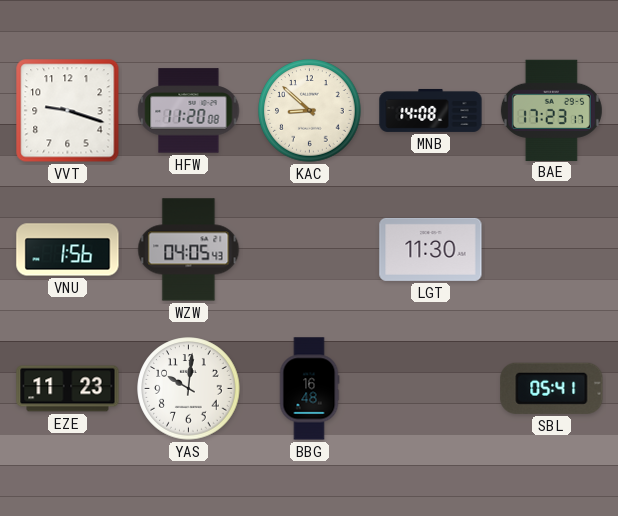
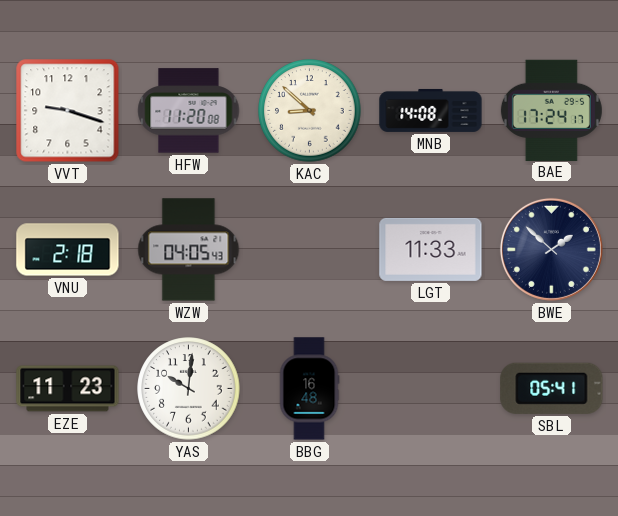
BAE: 17:23 -> 17:24
VNU: 1:56 -> 2:18
LGT: 11:30 -> 11:33
BWE: none -> 1:52
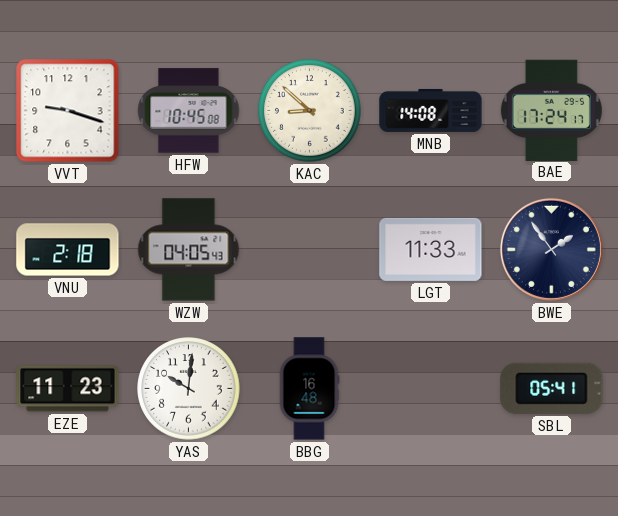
HFW: 11:20 -> 10:45
BWE: 1:52 -> 1:54
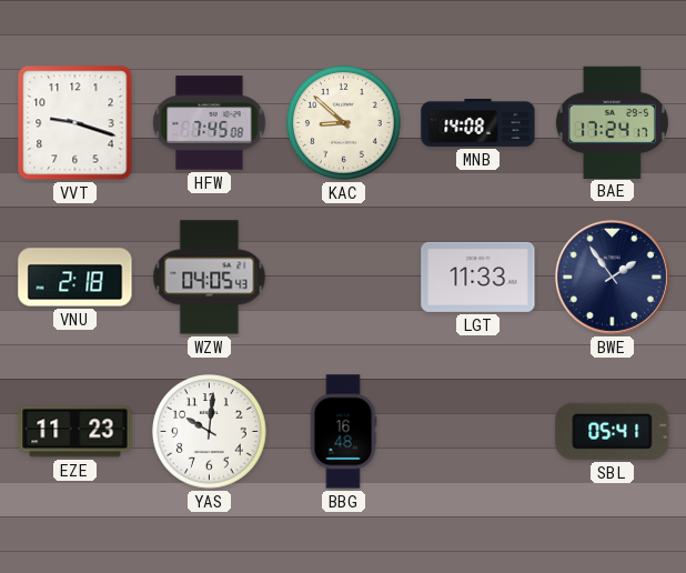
HFW: 10:45 -> 7:45
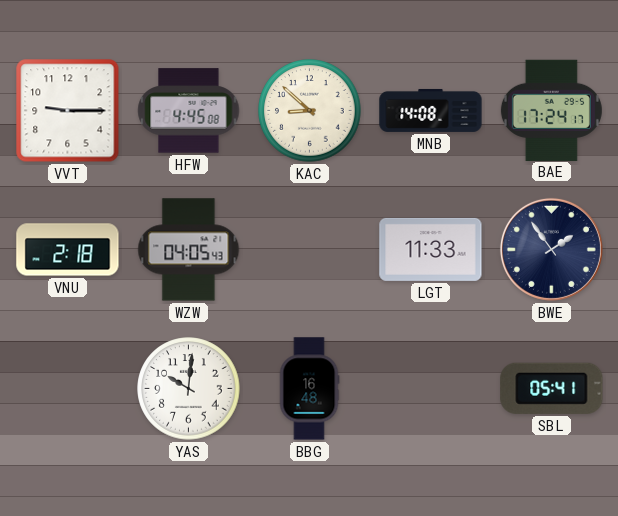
VVT: 9:18 -> 9:15
HFW: 7:45 -> 4:45
EZE: 11:23 -> none
